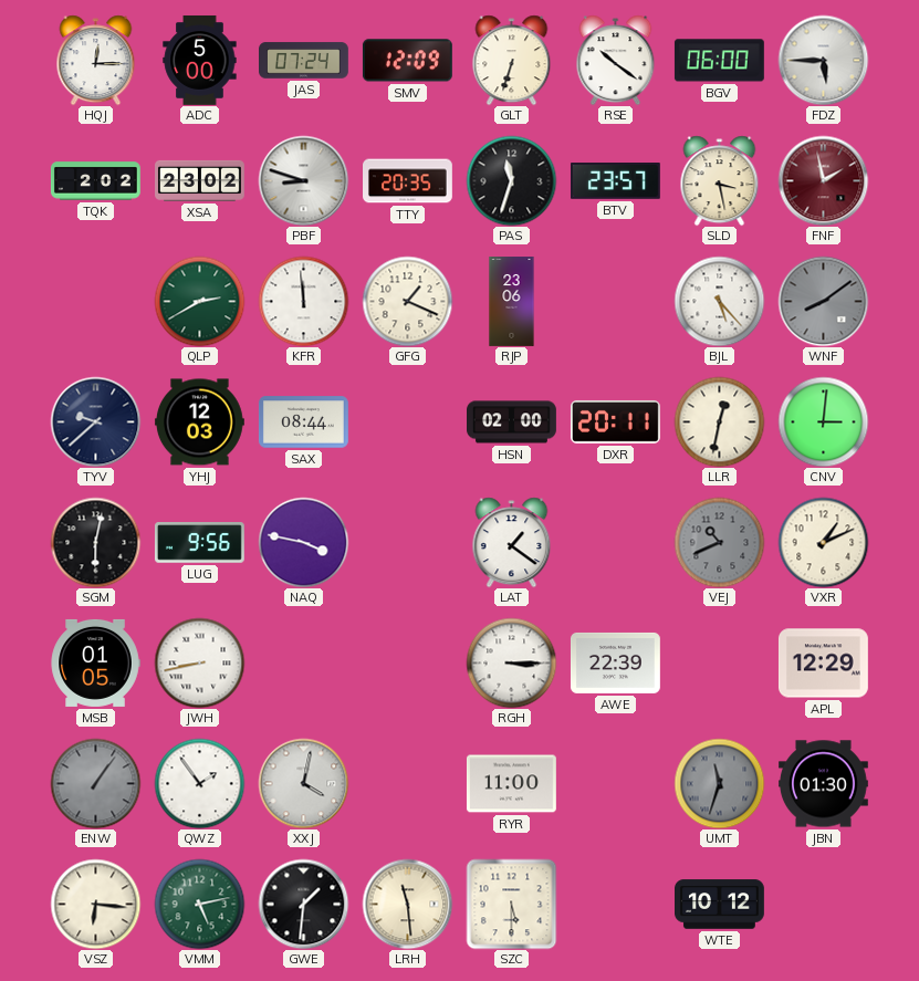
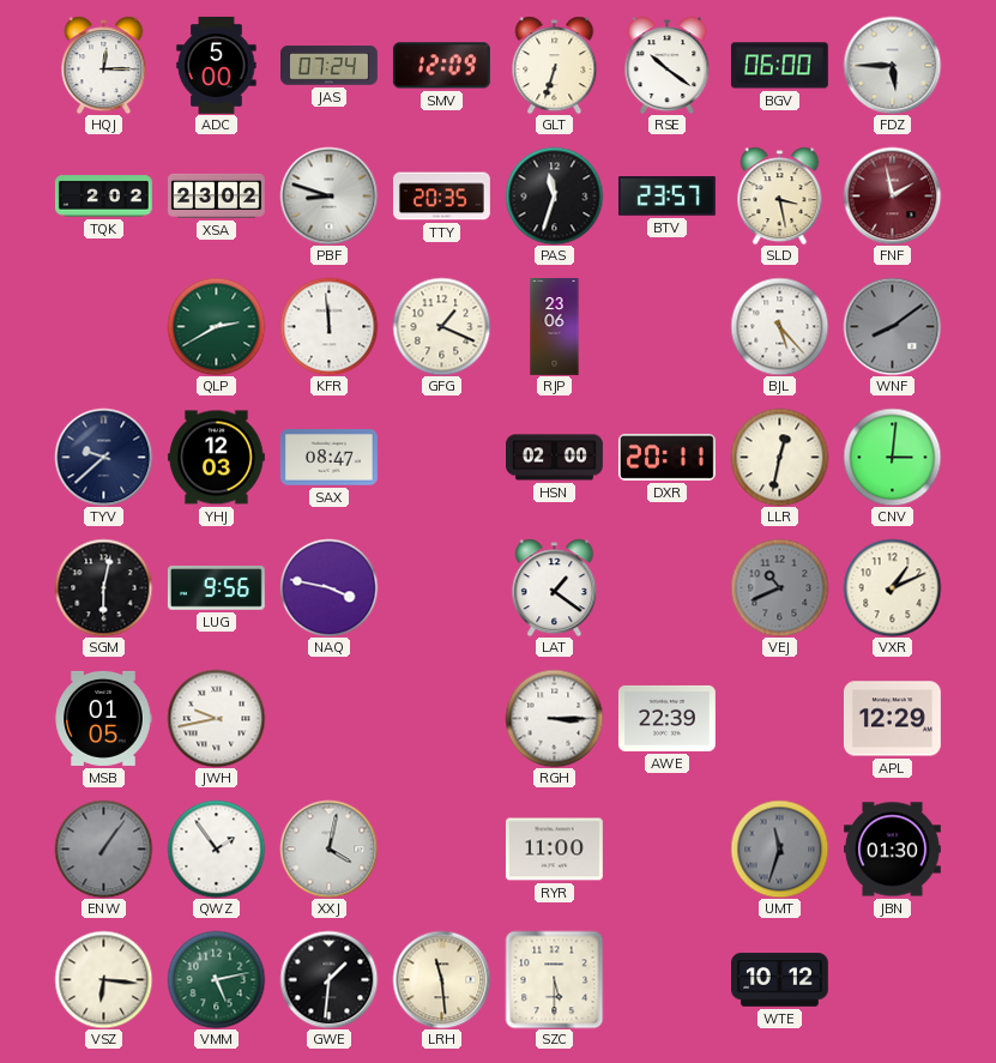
SAX: 08:44 -> 08:47
JWH: 8:43 -> 9:43
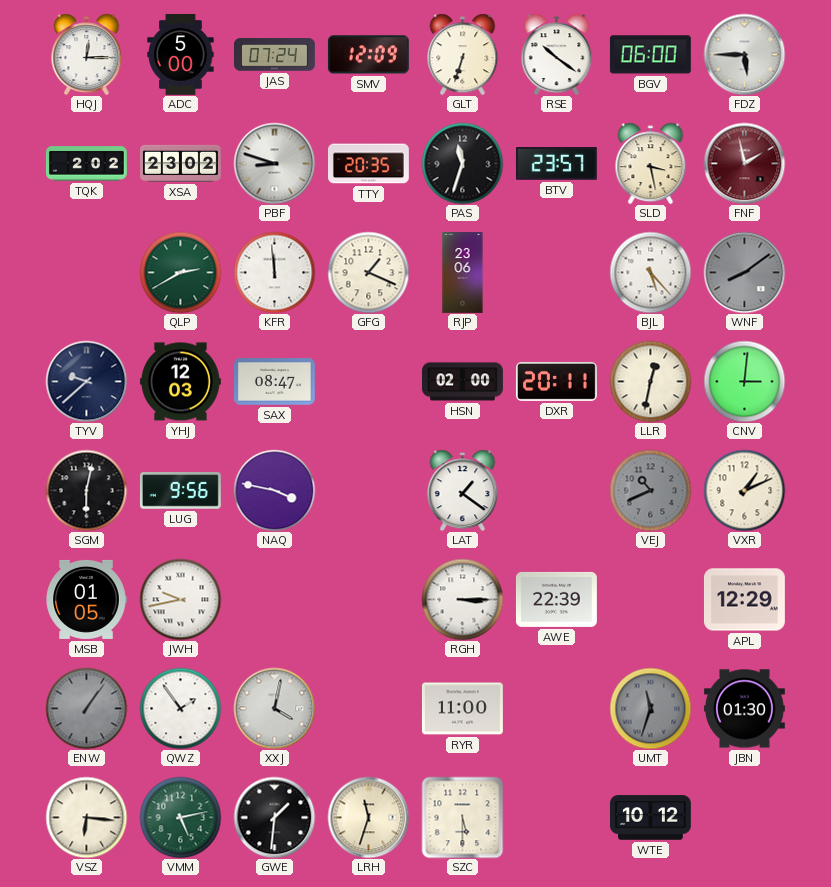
LRH: 11:29 -> 11:33
